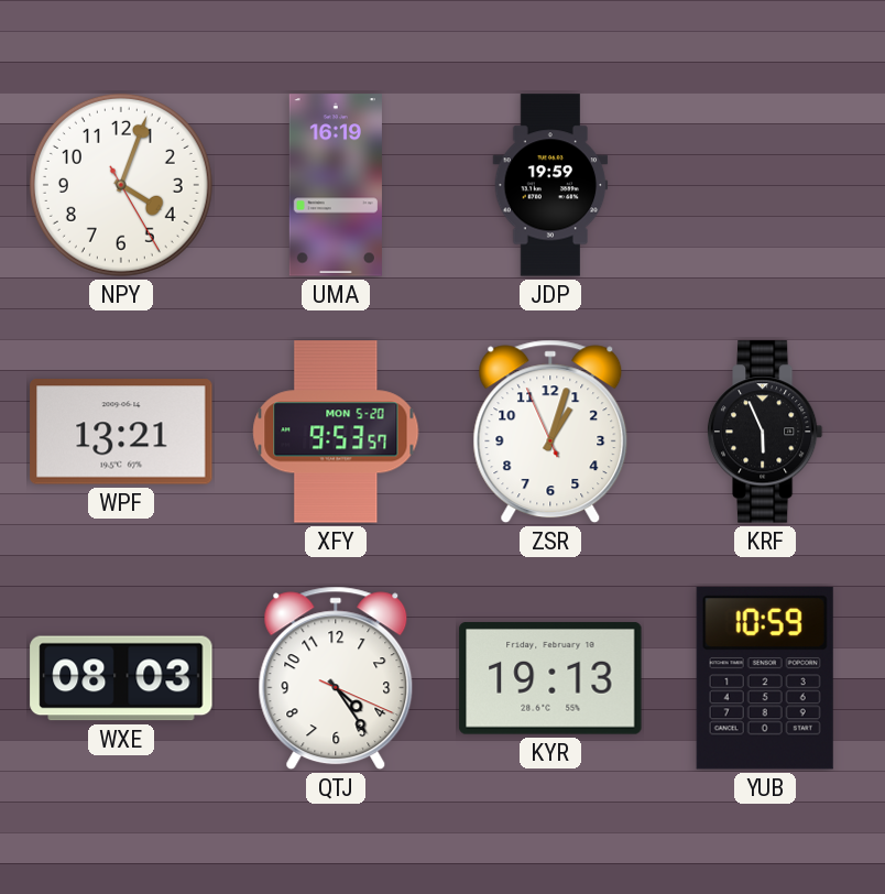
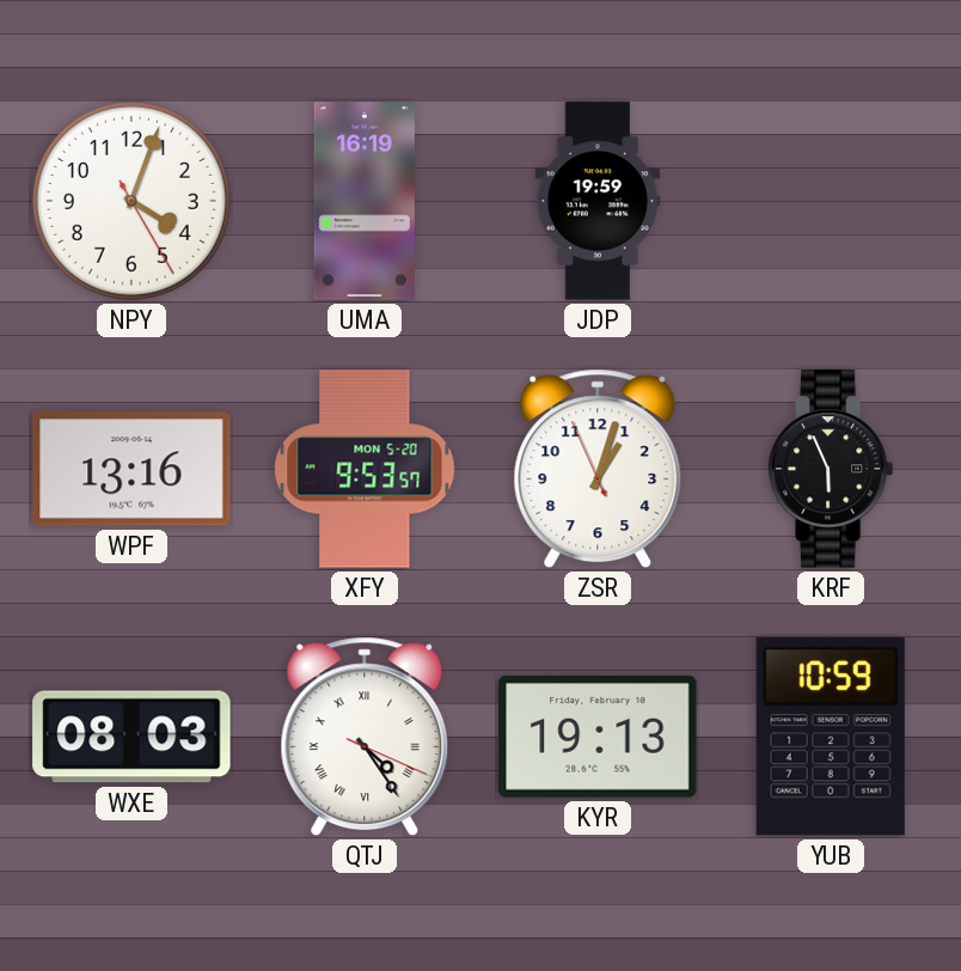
WPF: 13:21 -> 13:16
QTJ numerals: Arabic -> Roman
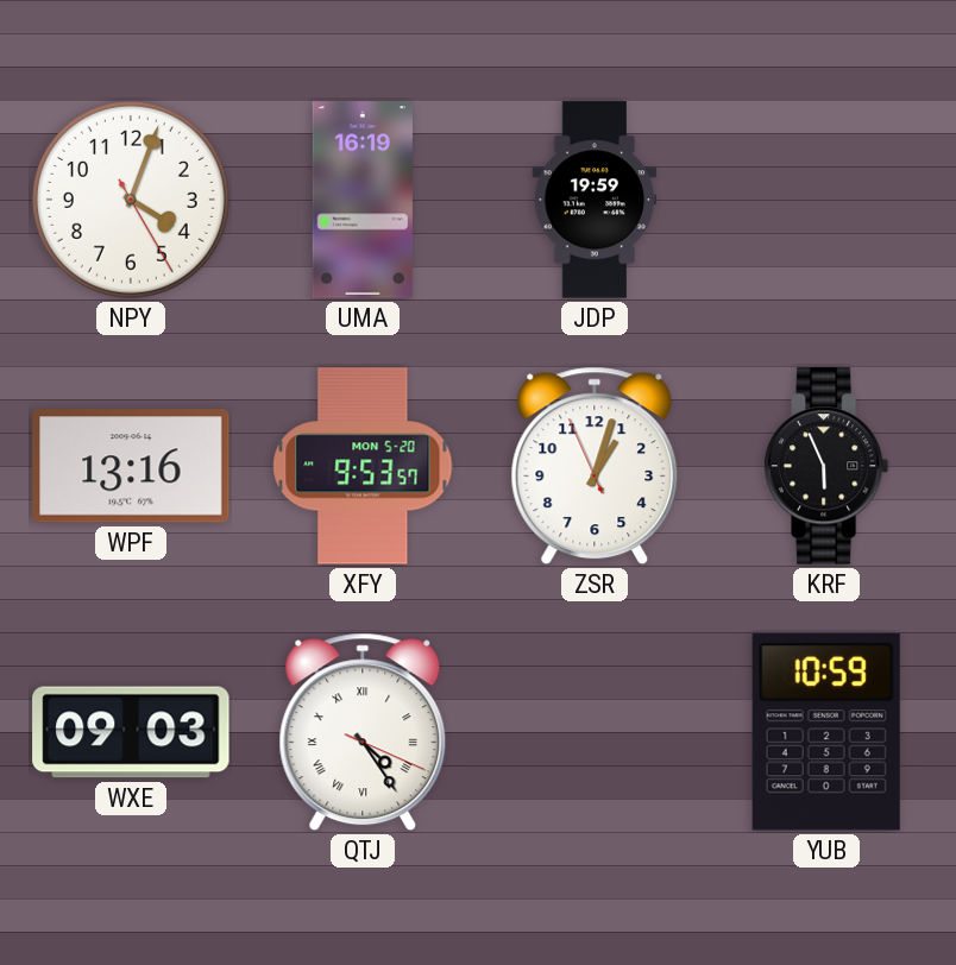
WXE: 08:03 -> 09:03
KYR: 19:13 -> none
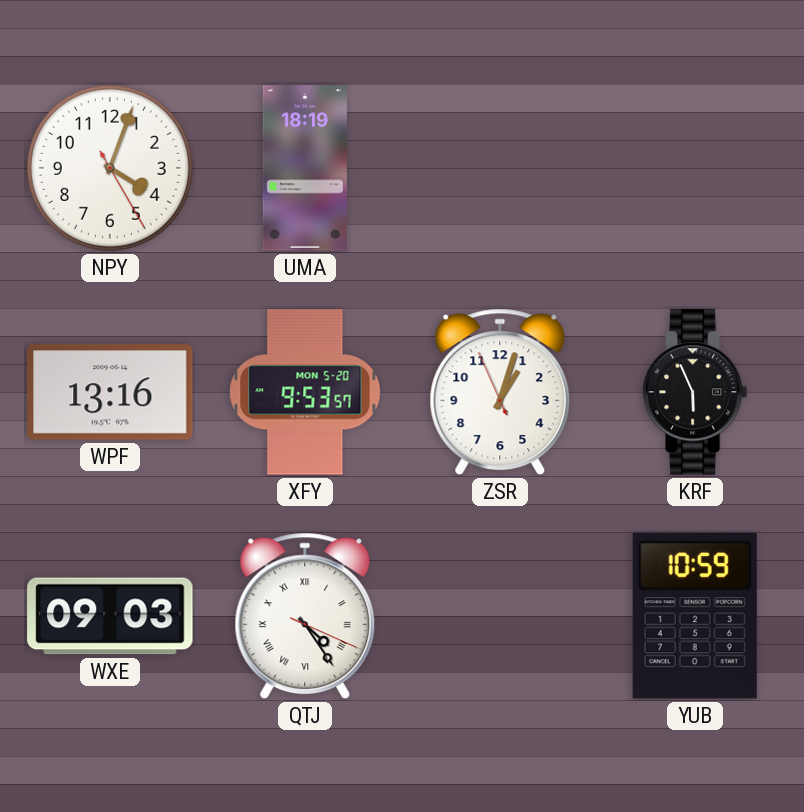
UMA: 16:19 -> 18:19
JDP: 19:59 -> none
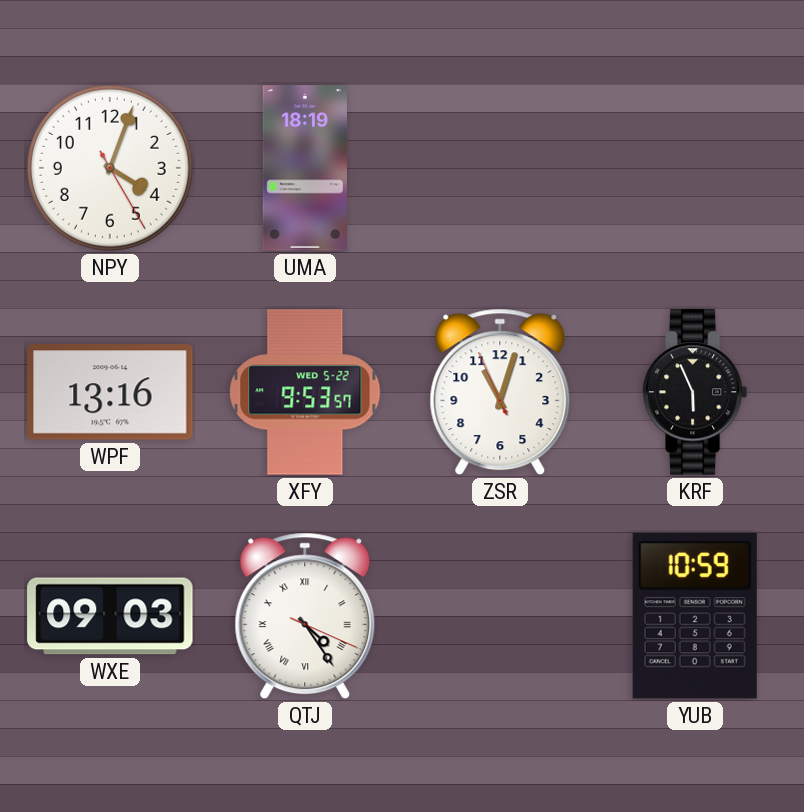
XFY date: MON 5-20 -> WED 5-22
ZSR: 1:02 -> 11:02
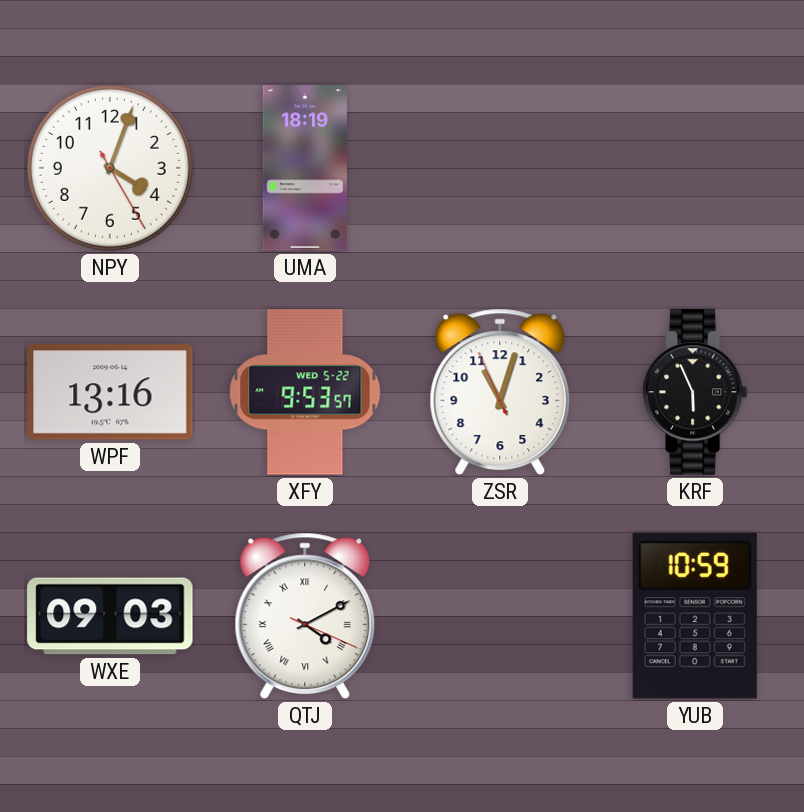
QTJ: 4:24 -> 4:10
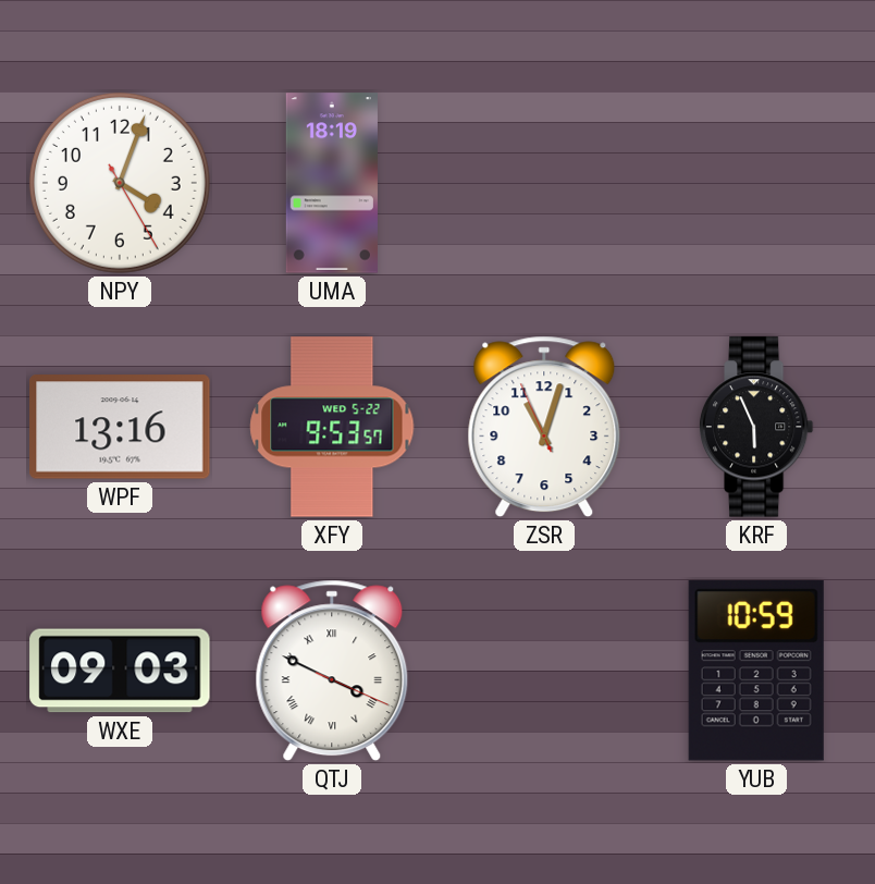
QTJ: 4:10 -> 3:49
